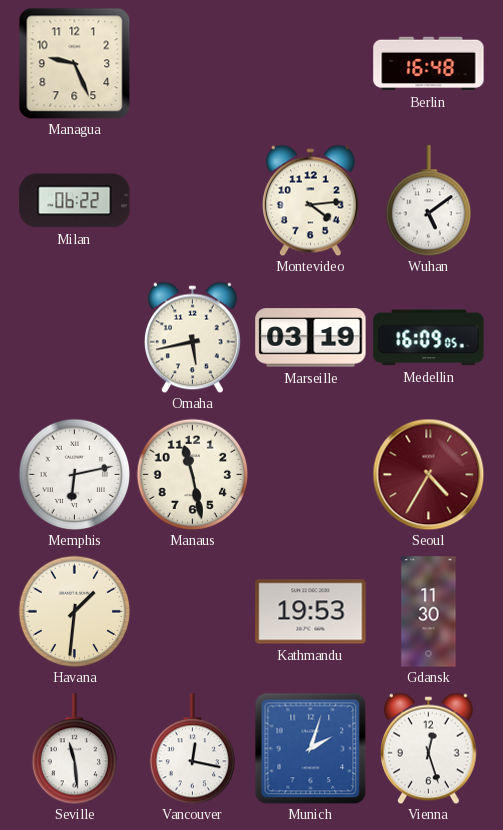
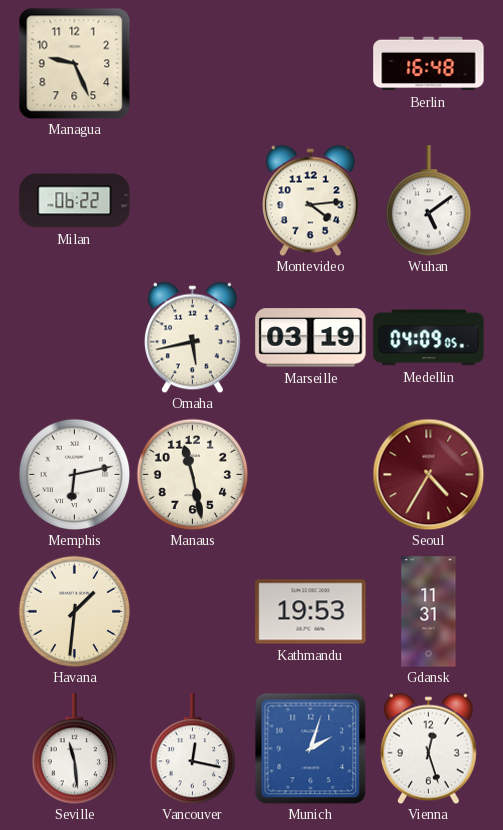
Medellin: 16:09 -> 04:09
Gdansk: 11:30 -> 11:31
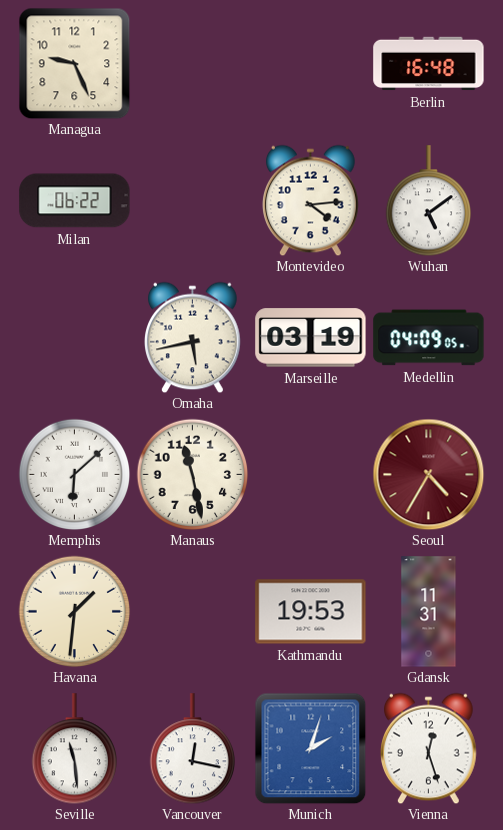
Memphis: 6:13 -> 6:08
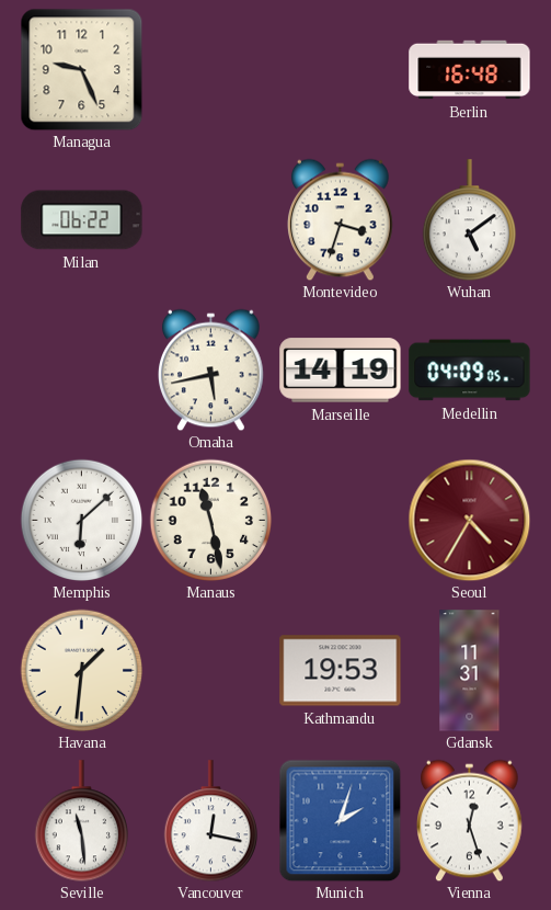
Montevideo: 4:14 -> 3:33
Marseille: 03:19 -> 14:19
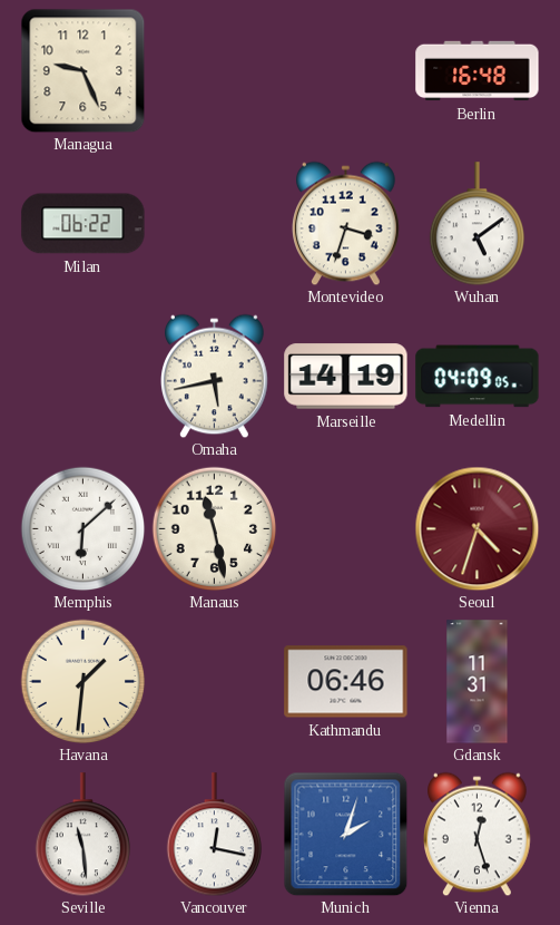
Seoul: 4:35 -> 4:33
Kathmandu: 19:53 -> 06:46
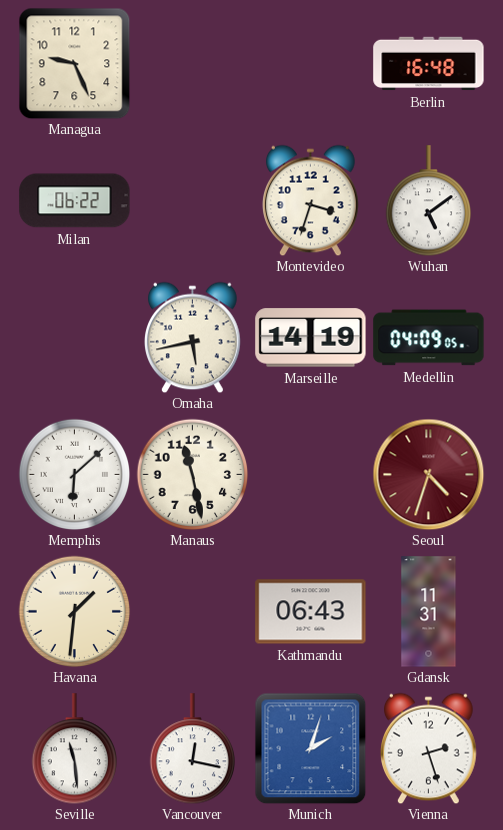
Kathmandu: 06:46 -> 06:43
Vienna: 12:27 -> 2:27
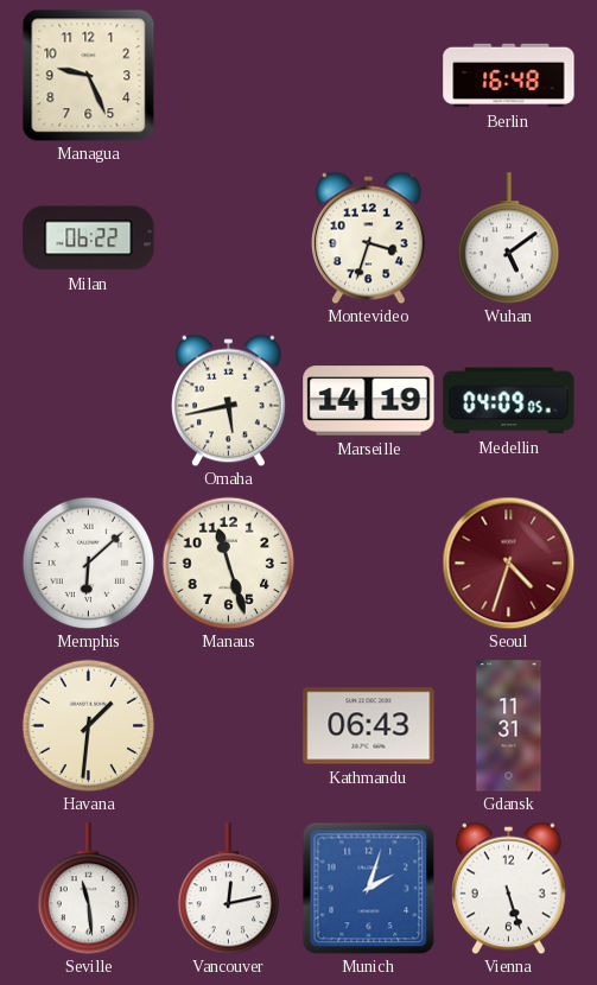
Manaus: 11:28 -> 11:27
Vancouver: 12:17 -> 12:13
Vienna: 2:27 -> 5:27
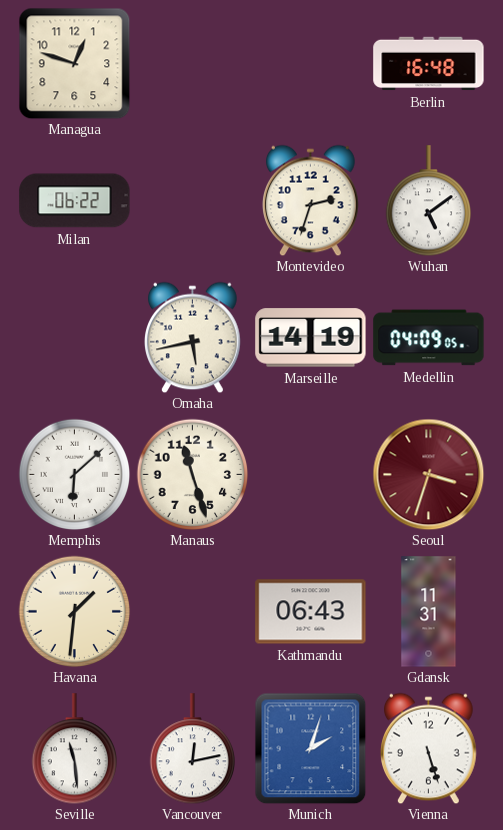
Managua: 9:26 -> 12:48
Montevideo: 3:33 -> 2:33
Seoul: 4:33 -> 3:33
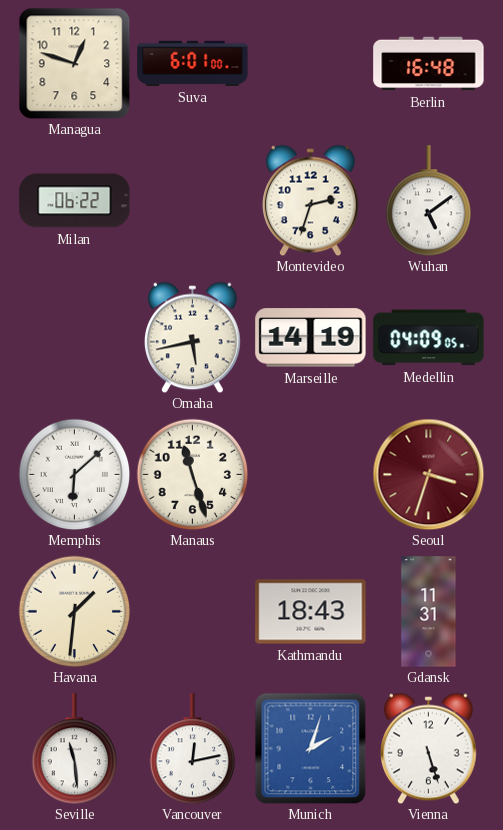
Suva: none -> 6:01
Kathmandu: 06:43 -> 18:43
